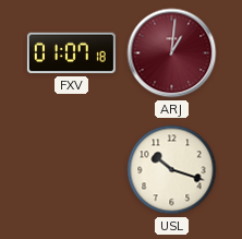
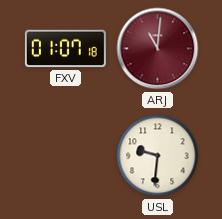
ARJ: 1:01 -> 11:01
USL: 10:18 -> 9:31
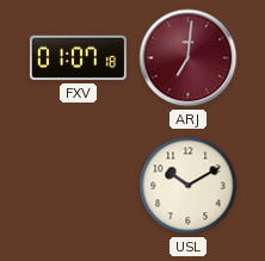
ARJ: 11:01 -> 7:01
USL: 9:31 -> 10:10
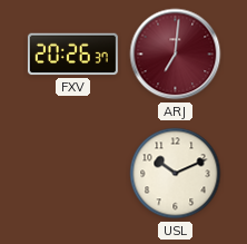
FXV: 01:07 -> 20:26
USL: 10:10 -> 10:11
